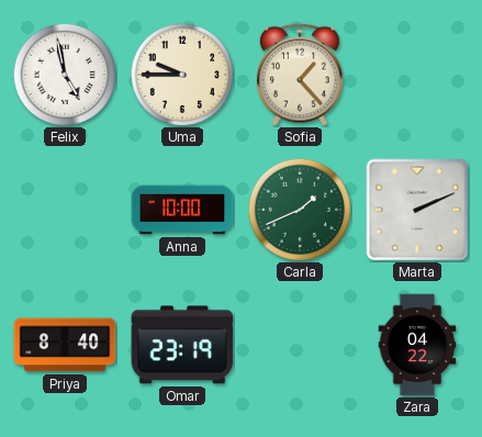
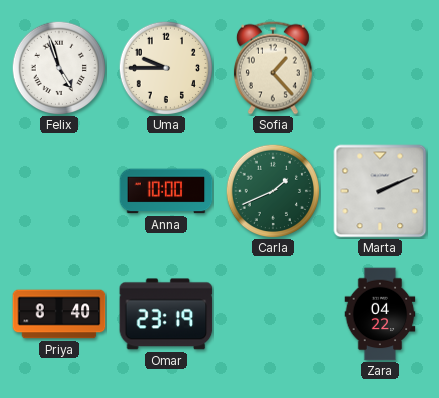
Felix: 4:58 -> 4:57
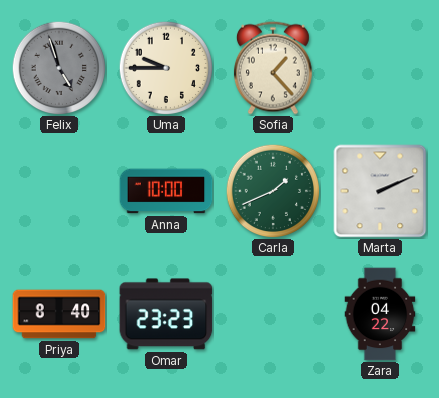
Felix dial: white -> grey
Omar: 23:19 -> 23:23
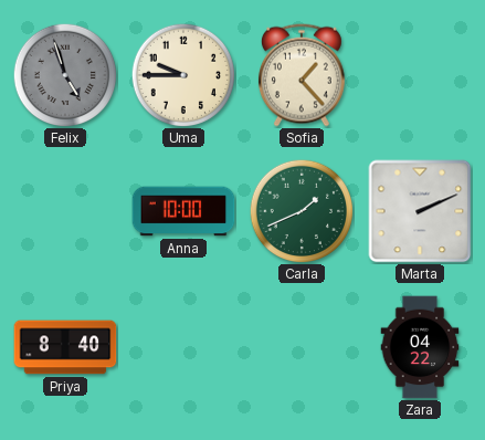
Omar: 23:23 -> none
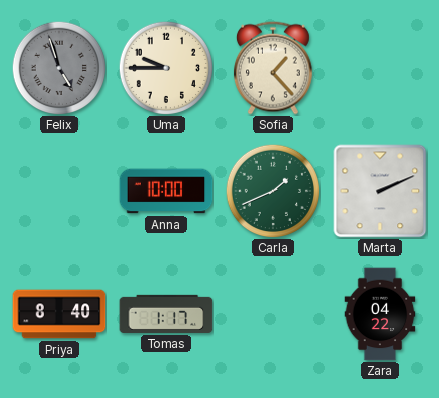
Tomas: none -> 1:17
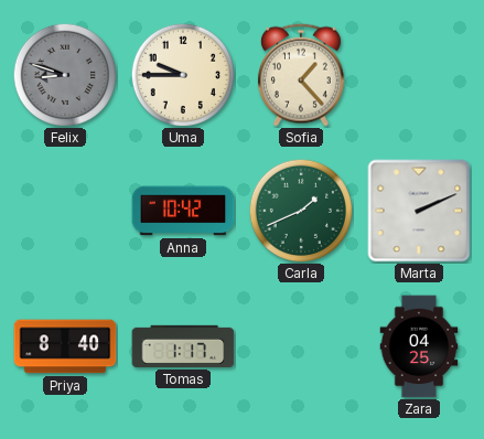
Felix: 4:57 -> 8:48
Anna: 10:00 -> 10:42
Zara: 04:22 -> 04:25
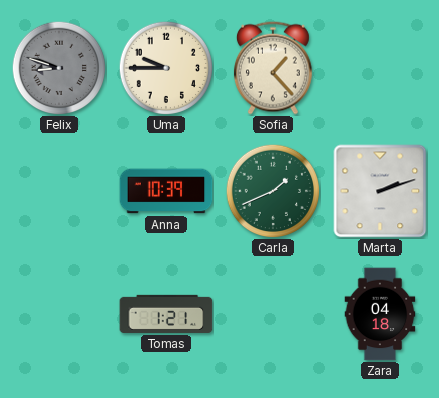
Anna: 10:42 -> 10:39
Marta: 2:11 -> 2:12
Priya: 8:40 -> none
Tomas: 1:17 -> 1:21
Zara: 04:25 -> 04:18
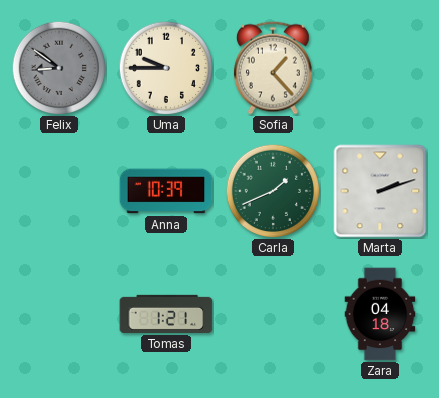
Felix: 8:48 -> 8:51
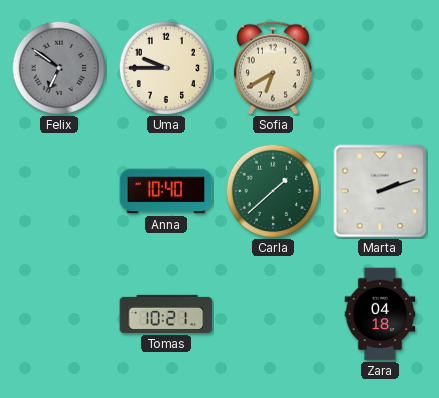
Felix: 8:51 -> 6:51
Sofia: 1:23 -> 6:40
Anna: 10:39 -> 10:40
Carla: 1:41 -> 1:38
Tomas: 1:21 -> 10:21
